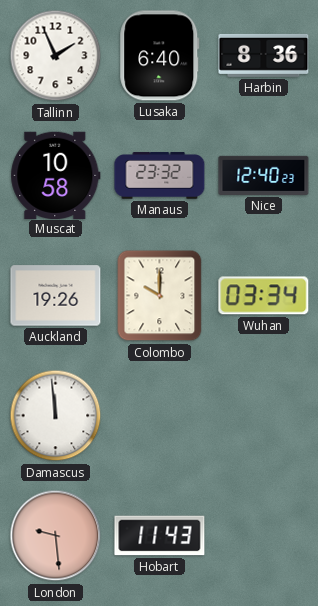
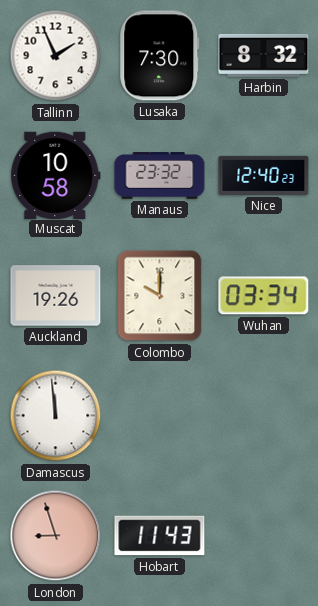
Lusaka: 6:40 -> 7:30
Harbin: 8:36 -> 8:32
London: 9:29 -> 8:57
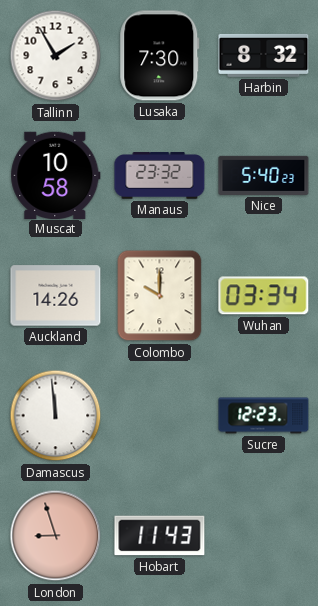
Tallinn: 1:56 -> 1:55
Nice: 12:40 -> 5:40
Auckland: 19:26 -> 14:26
Sucre: none -> 12:23
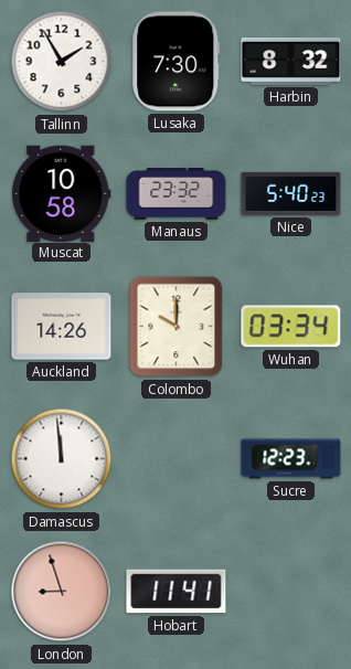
Hobart: 11:43 -> 11:41
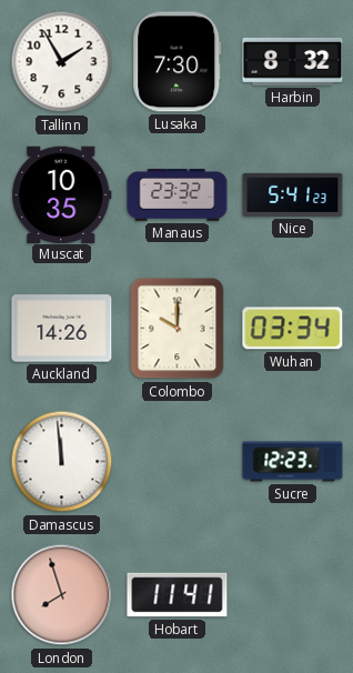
Muscat: 10:58 -> 10:35
Nice: 5:40 -> 5:41
London: 8:57 -> 7:57
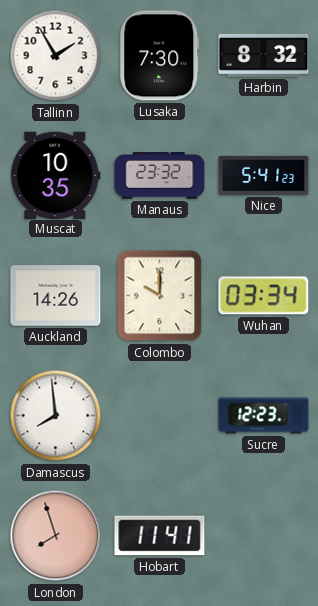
Damascus: 11:59 -> 7:59
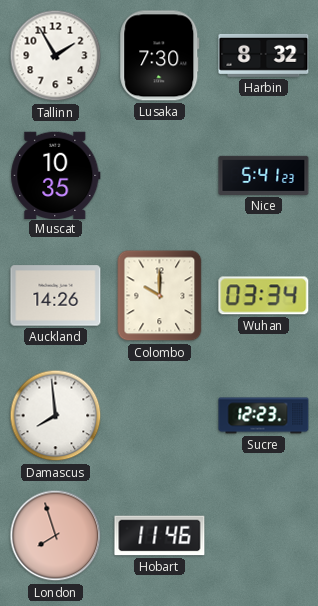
Manaus: 23:32 -> none
Hobart: 11:41 -> 11:46
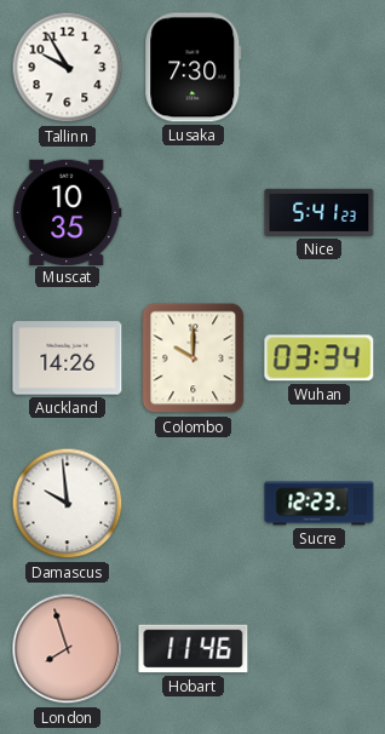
Tallinn: 1:55 -> 9:55
Harbin: 8:32 -> none
Damascus: 7:59 -> 9:59
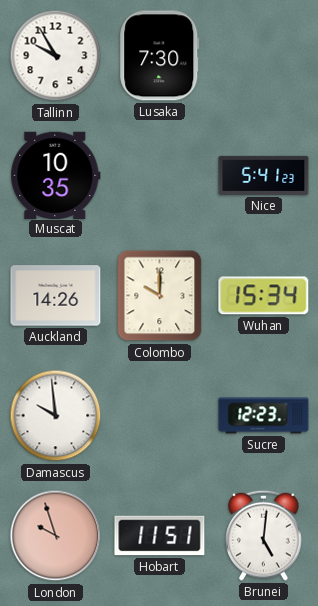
Wuhan: 03:34 -> 15:34
London: 7:57 -> 9:57
Hobart: 11:46 -> 11:51
Brunei: none -> 5:01
